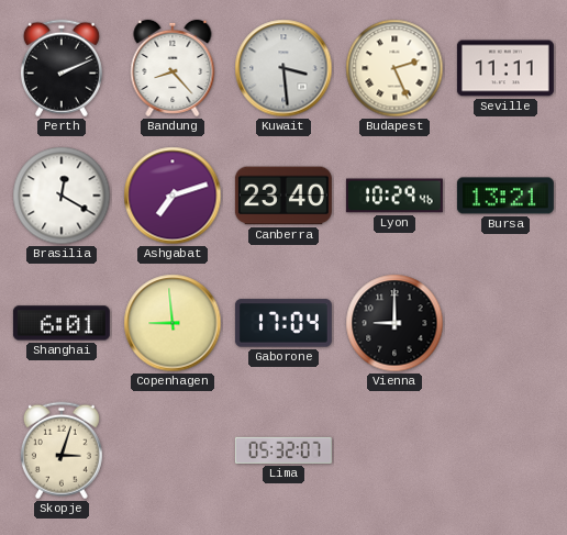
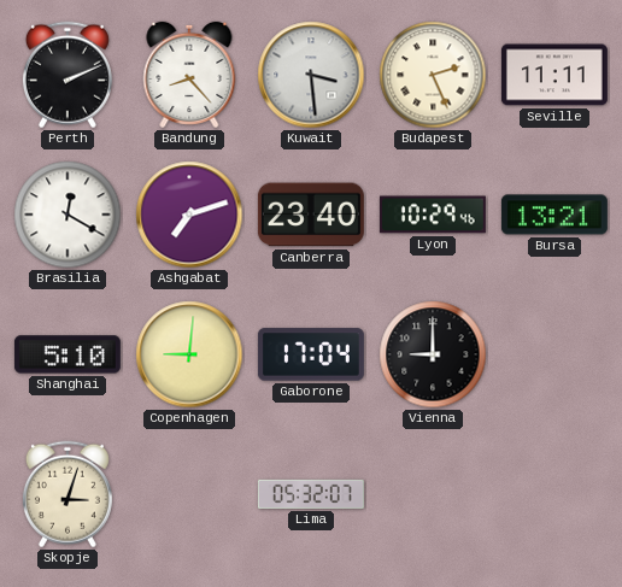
Shanghai: 6:01 -> 5:10
Copenhagen: 8:59 -> 9:01
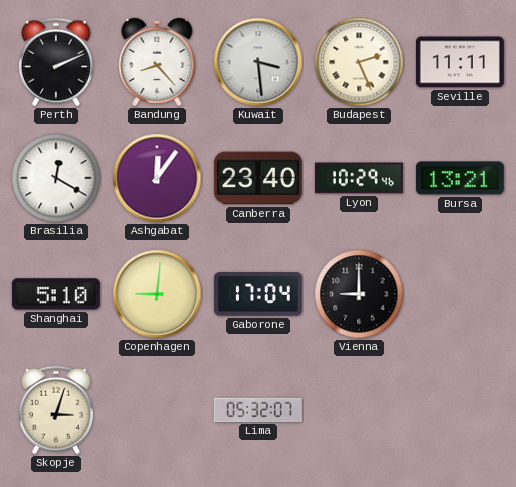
Ashgabat: 7:12 -> 12:06
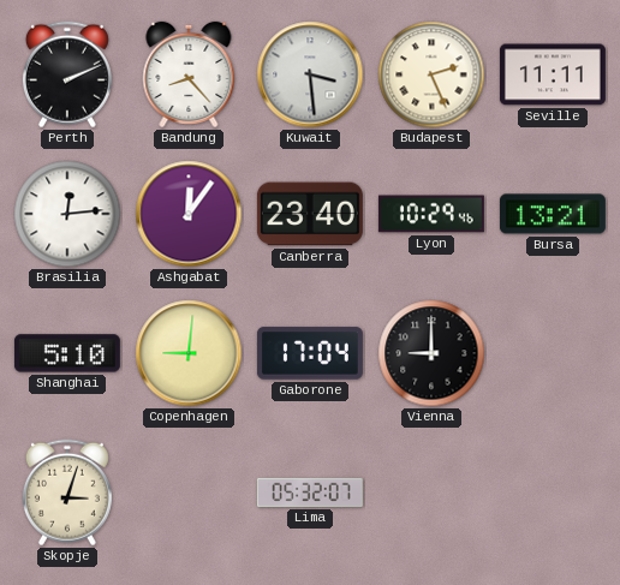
Brasilia: 12:20 -> 12:14
